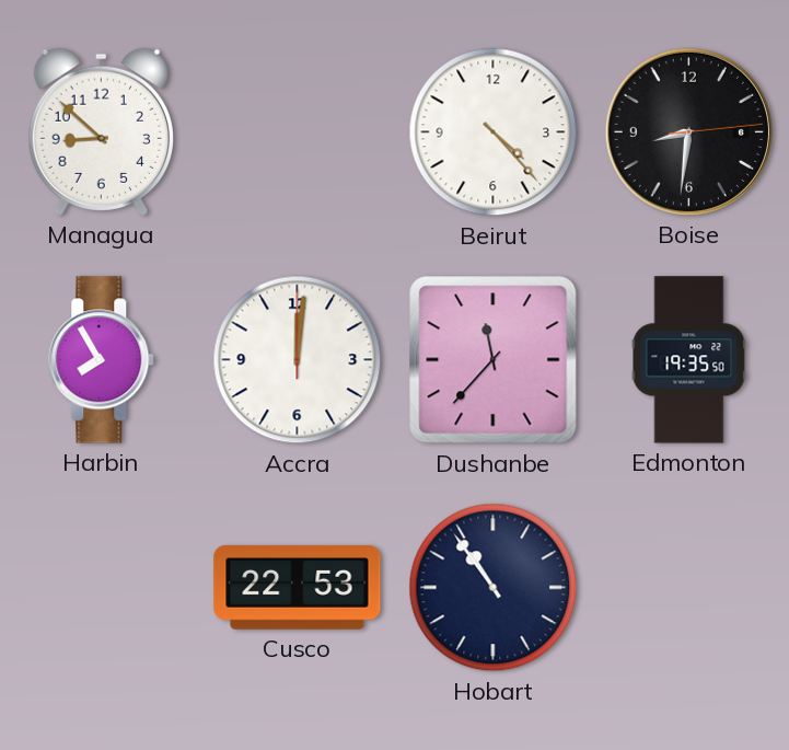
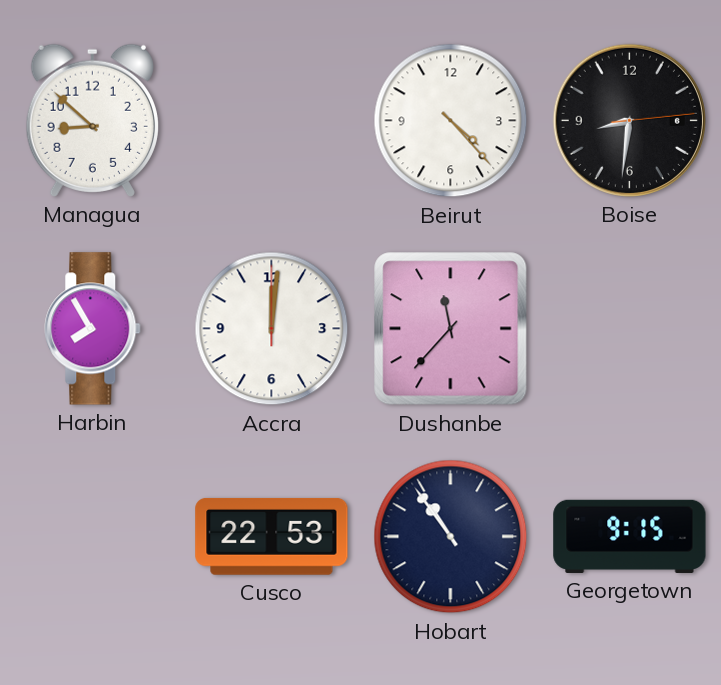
Edmonton: 19:35 -> none
Georgetown: none -> 9:15
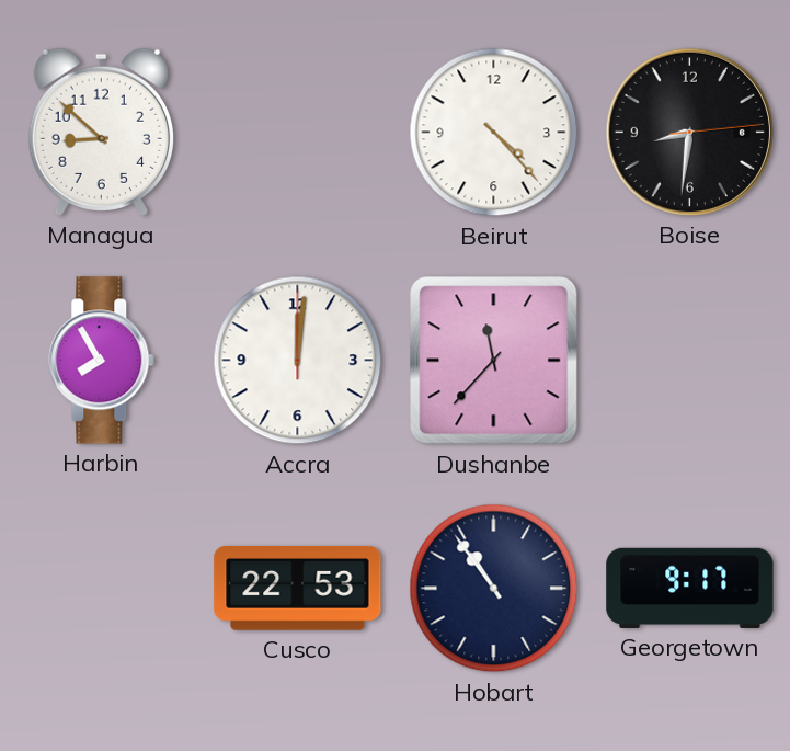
Georgetown: 9:15 -> 9:17
